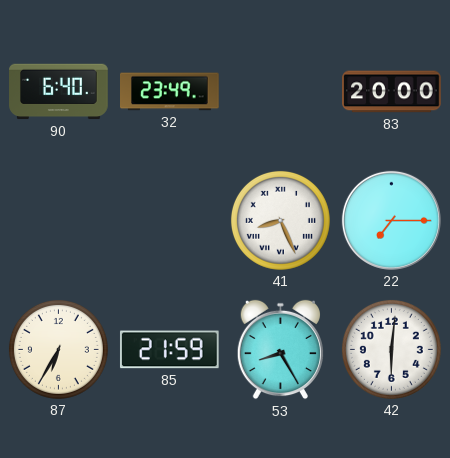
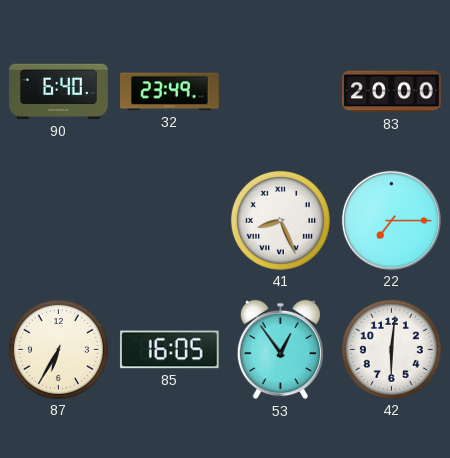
85: 21:59 -> 16:05
53: 8:25 -> 12:54
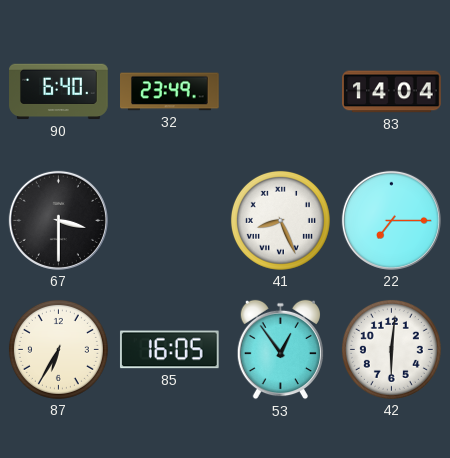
83: 20:00 -> 14:04
67: none -> 3:30
